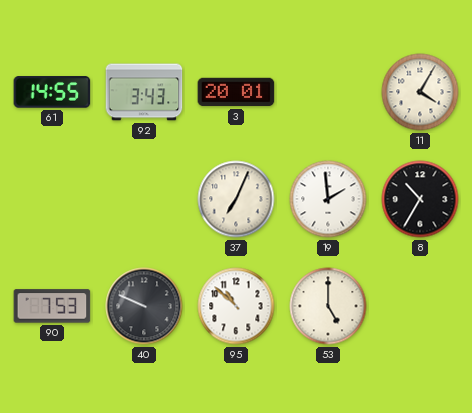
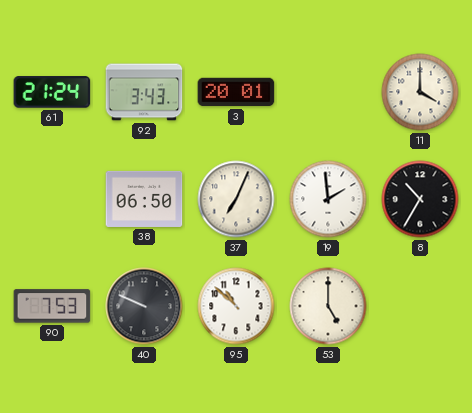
61: 14:55 -> 21:24
11: 4:05 -> 4:00
38: none -> 06:50
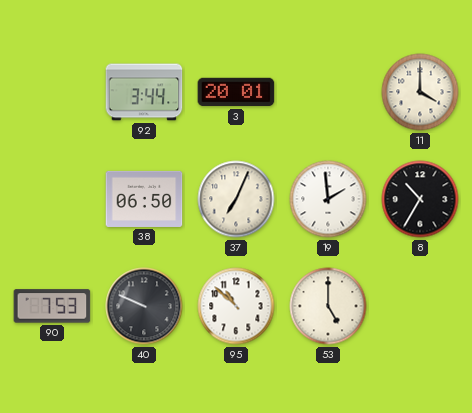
61: 21:24 -> none
92: 3:43 -> 3:44
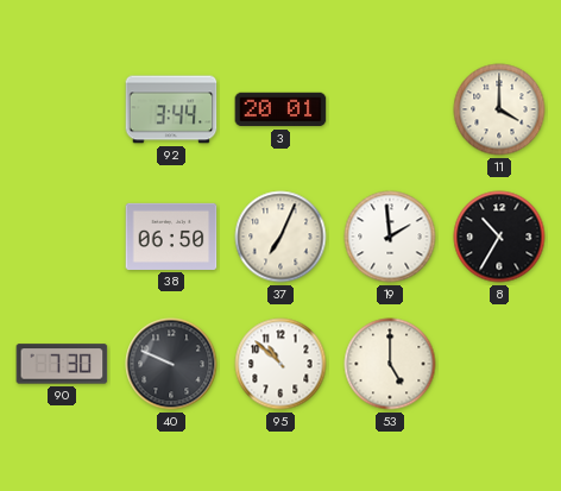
90: 7:53 -> 7:30
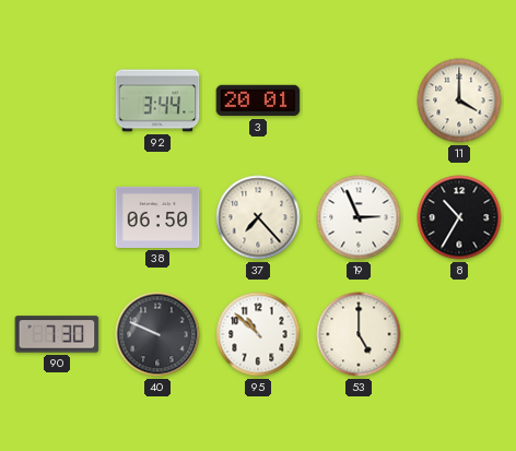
37: 7:04 -> 7:23
19: 1:59 -> 2:56
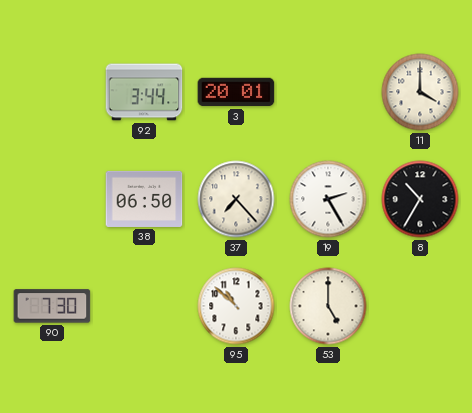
19: 2:56 -> 2:25
40: 9:49 -> none
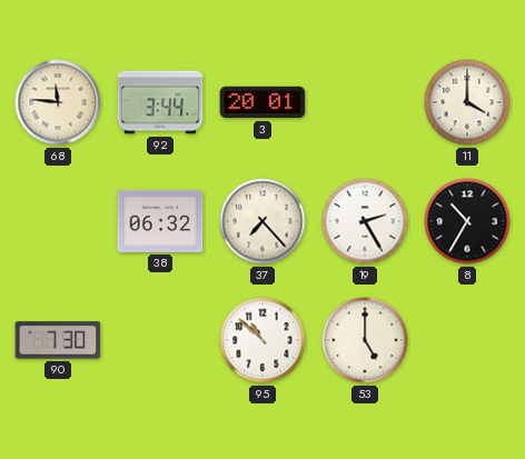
68: none -> 11:46
38: 06:50 -> 06:32
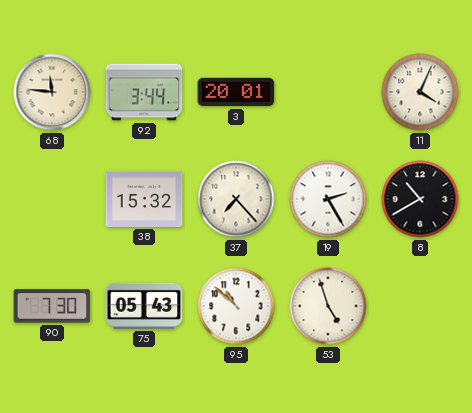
11: 4:00 -> 4:04
38: 06:32 -> 15:32
8: 10:35 -> 10:40
75: none -> 05:43
53: 5:00 -> 4:57
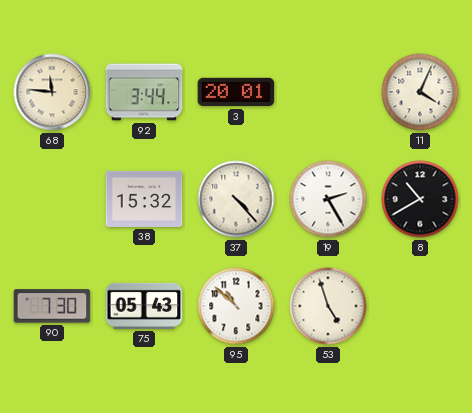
37: 7:23 -> 4:23
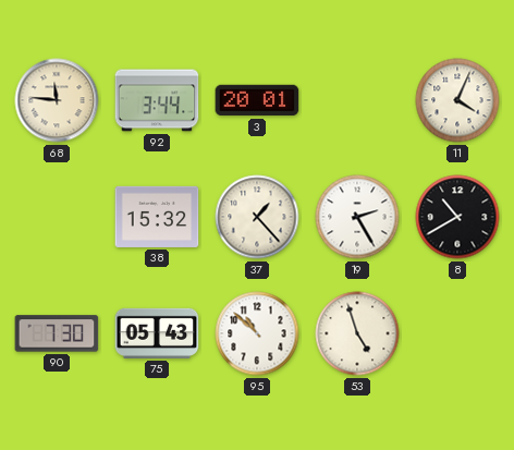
37: 4:23 -> 1:23
